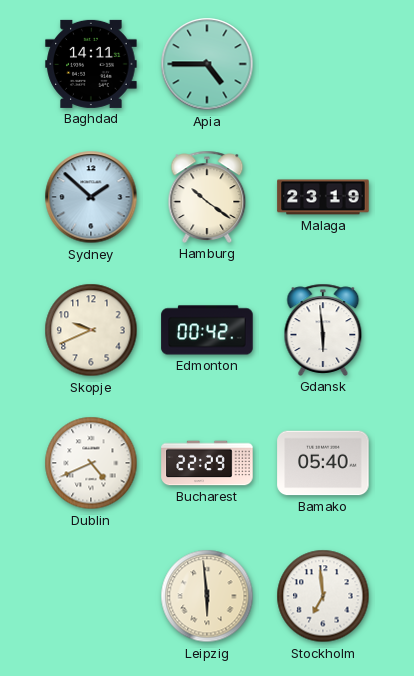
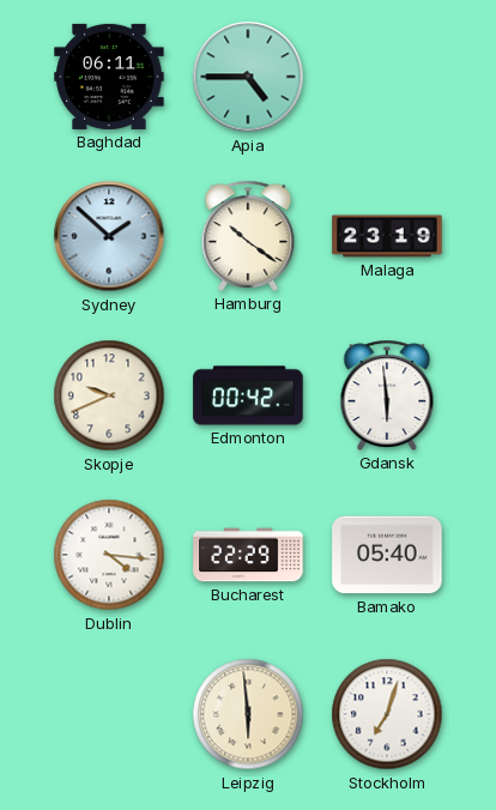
Baghdad: 14:11 -> 06:11
Dublin: 4:41 -> 4:16
Stockholm: 6:59 -> 7:03
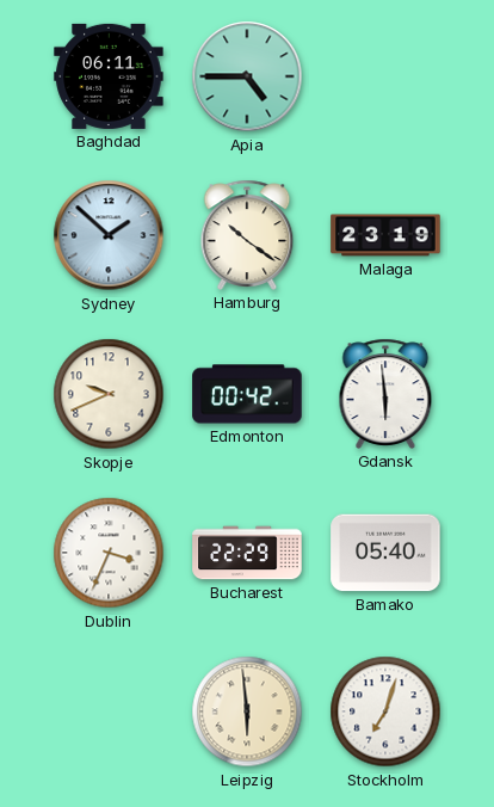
Dublin: 4:16 -> 3:34
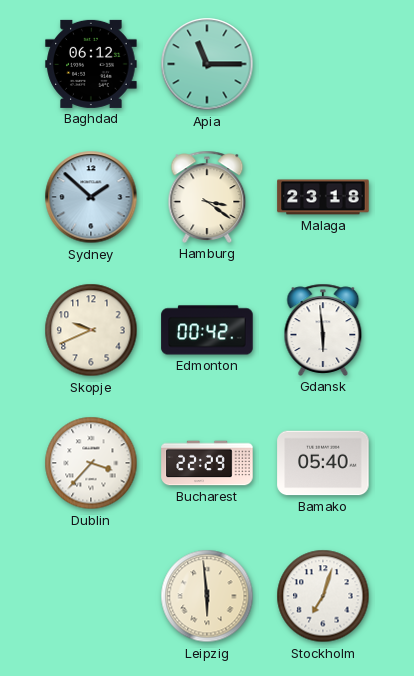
Baghdad: 06:11 -> 06:12
Apia: 4:45 -> 11:15
Hamburg: 10:21 -> 3:21
Malaga: 23:19 -> 23:18
Dublin: 3:34 -> 3:37
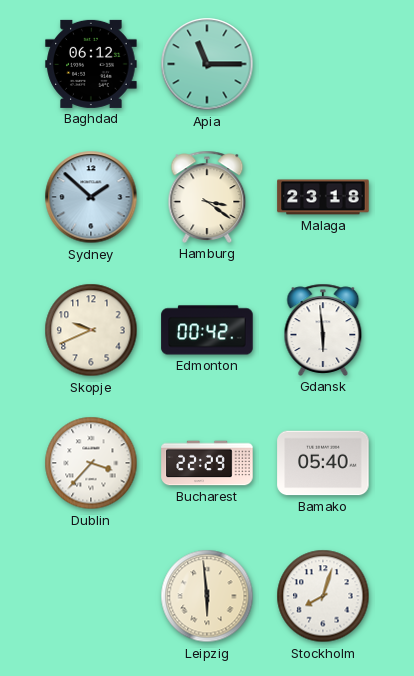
Stockholm: 7:03 -> 8:03
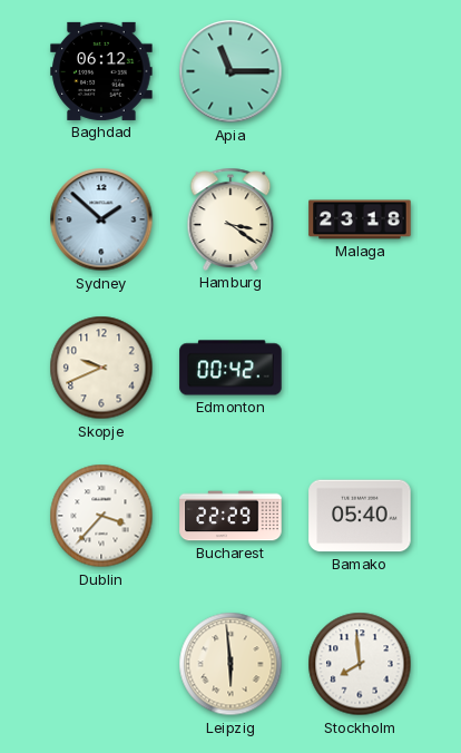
Gdansk: 5:59 -> none
Stockholm: 8:03 -> 7:59
